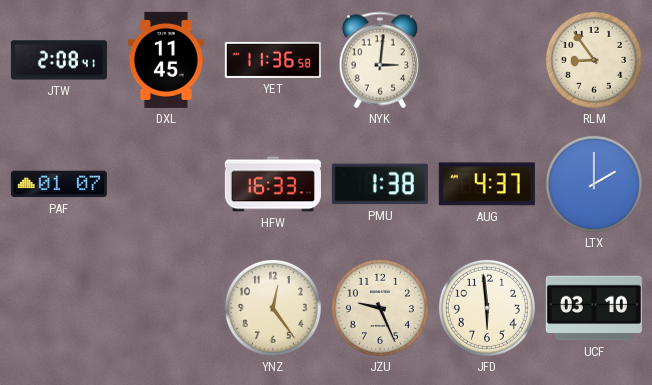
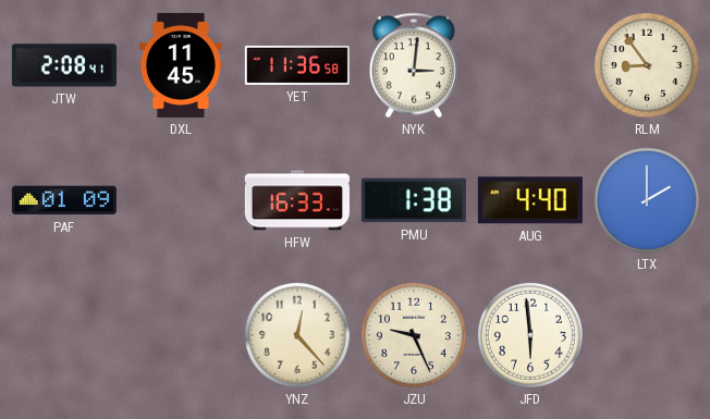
PAF: 01:07 -> 01:09
AUG: 4:37 -> 4:40
YNZ: 12:24 -> 12:23
UCF: 03:10 -> none
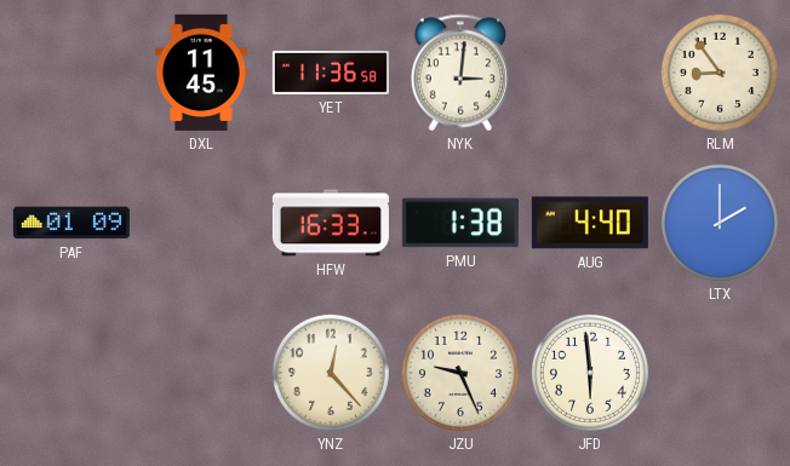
JTW: 2:08 -> none
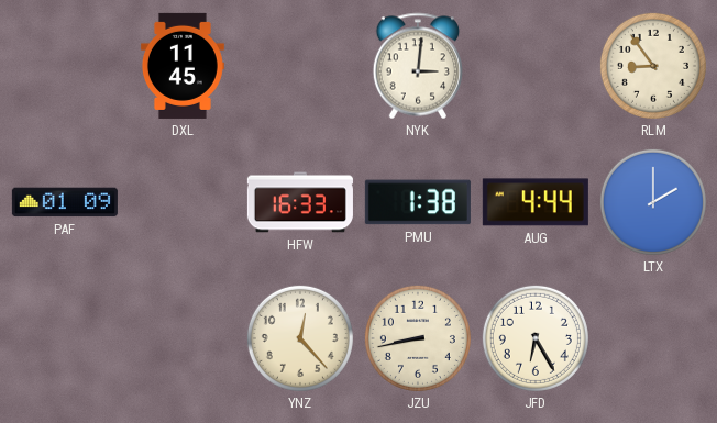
YET: 11:36 -> none
AUG: 4:40 -> 4:44
JZU: 9:26 -> 8:43
JFD: 5:59 -> 6:25
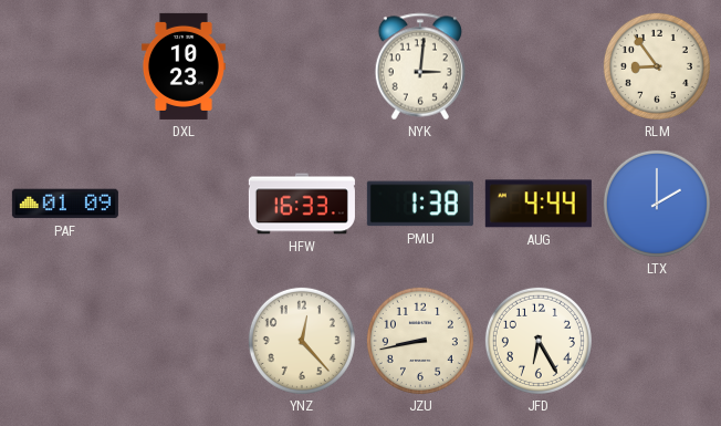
DXL: 11:45 -> 10:23
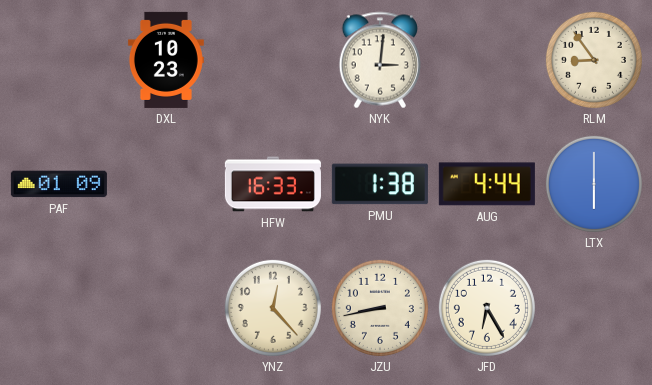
LTX: 2:00 -> 6:00
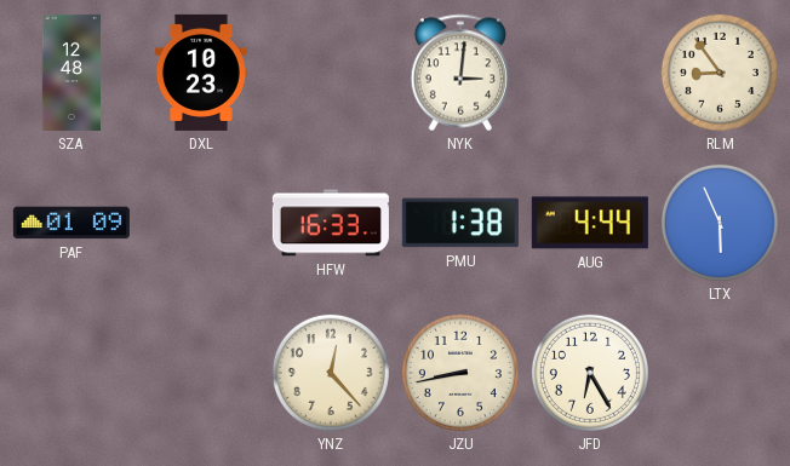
SZA: none -> 12:48
LTX: 6:00 -> 5:56
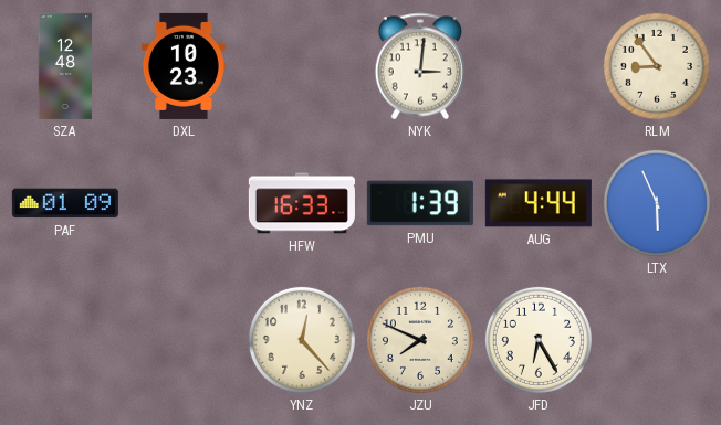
PMU: 1:38 -> 1:39
JZU: 8:43 -> 7:49
